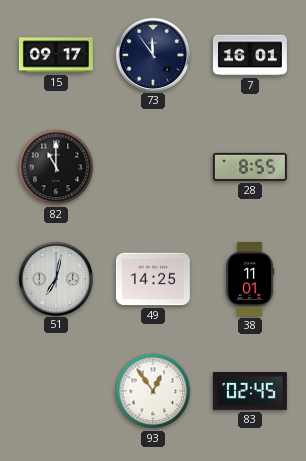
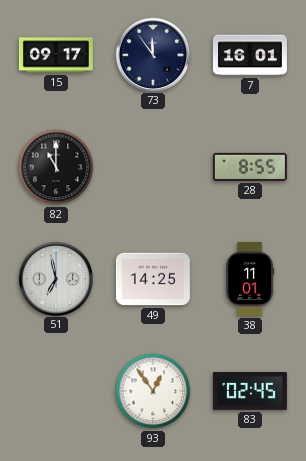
51: 7:02 -> 6:58
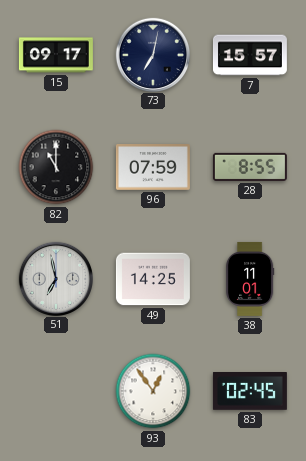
73: 11:54 -> 7:02
7: 16:01 -> 15:57
96: none -> 07:59
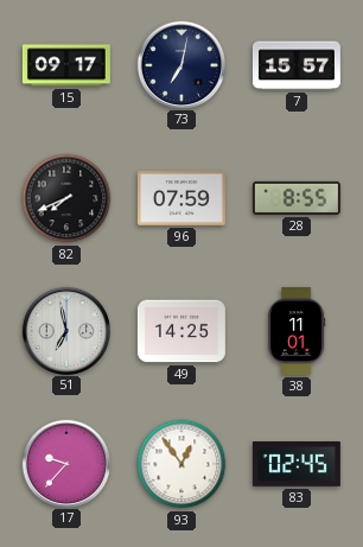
82: 11:00 -> 7:41
17: none -> 9:37
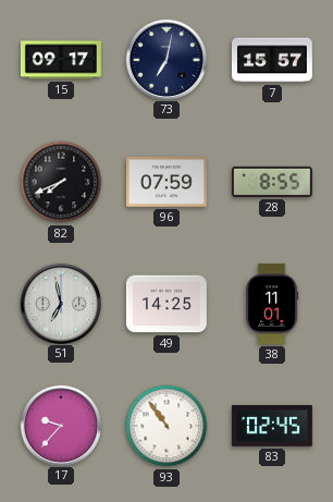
93: 12:54 -> 10:54
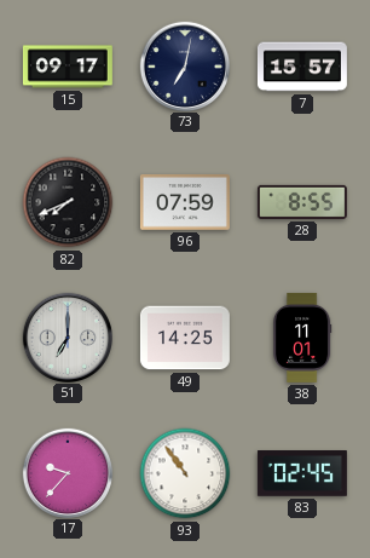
51: 6:58 -> 7:00
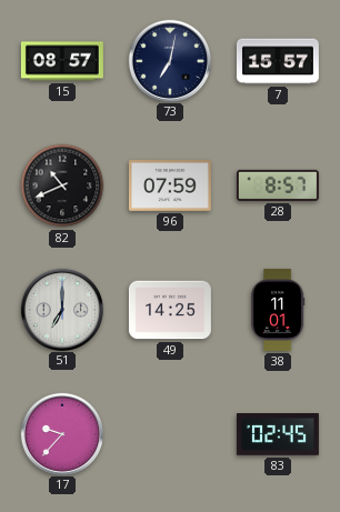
15: 09:17 -> 08:57
82: 7:41 -> 10:41
28: 8:55 -> 8:57
93: 10:54 -> none
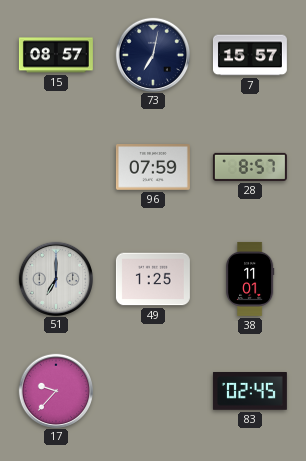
82: 10:41 -> none
49: 14:25 -> 1:25
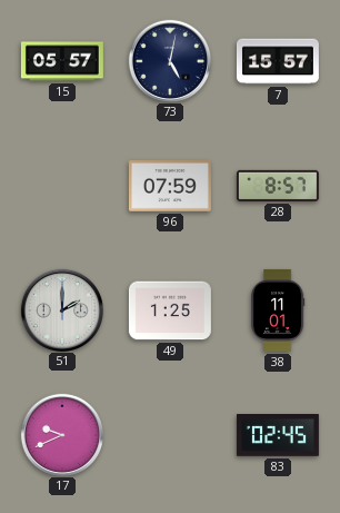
15: 08:57 -> 05:57
73: 7:02 -> 5:02
51: 7:00 -> 2:00
17: 9:37 -> 9:41
